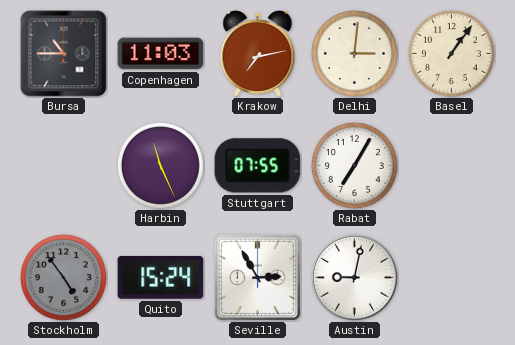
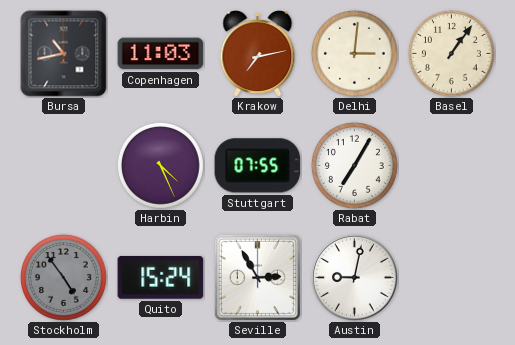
Bursa: 10:45 -> 10:43
Harbin: 11:26 -> 4:26
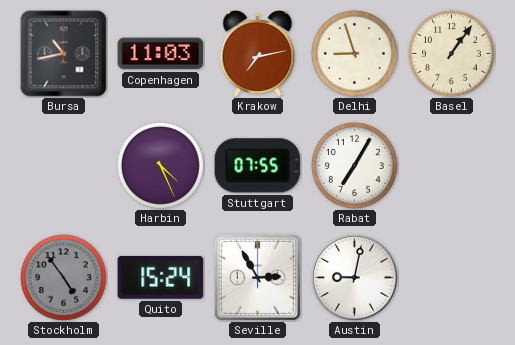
Delhi: 3:01 -> 8:57
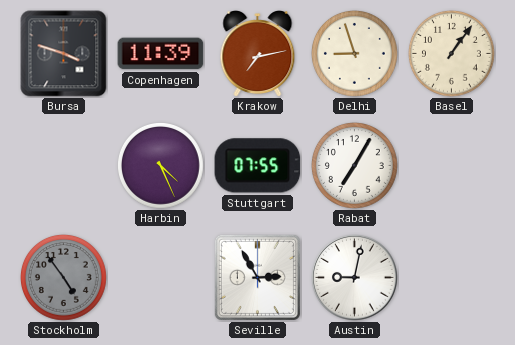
Bursa: 10:43 -> 3:48
Copenhagen: 11:03 -> 11:39
Quito: 15:24 -> none
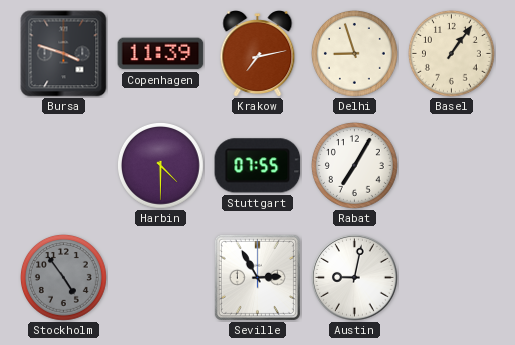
Harbin: 4:26 -> 4:30
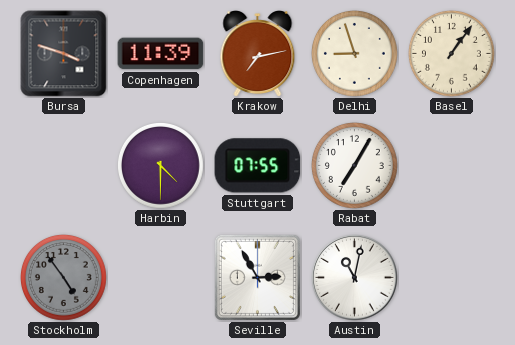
Austin: 9:02 -> 11:02
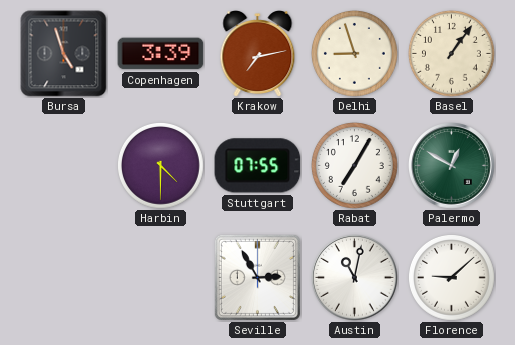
Bursa: 3:48 -> 4:57
Copenhagen: 11:39 -> 3:39
Palermo: none -> 12:50
Stockholm: 4:54 -> none
Florence: none -> 9:08
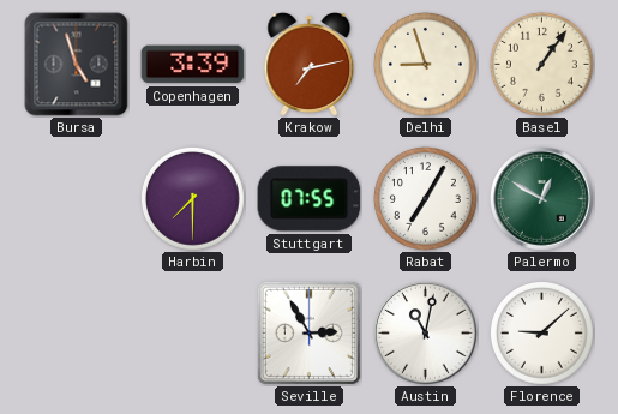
Harbin: 4:30 -> 7:30
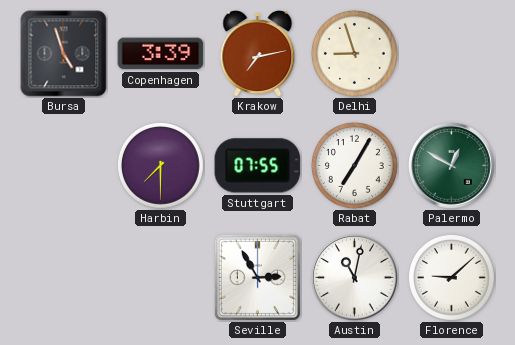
Basel: 1:06 -> none
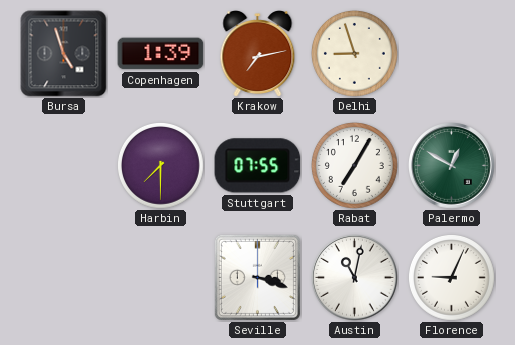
Copenhagen: 3:39 -> 1:39
Seville: 2:55 -> 3:18
Florence: 9:08 -> 9:04
